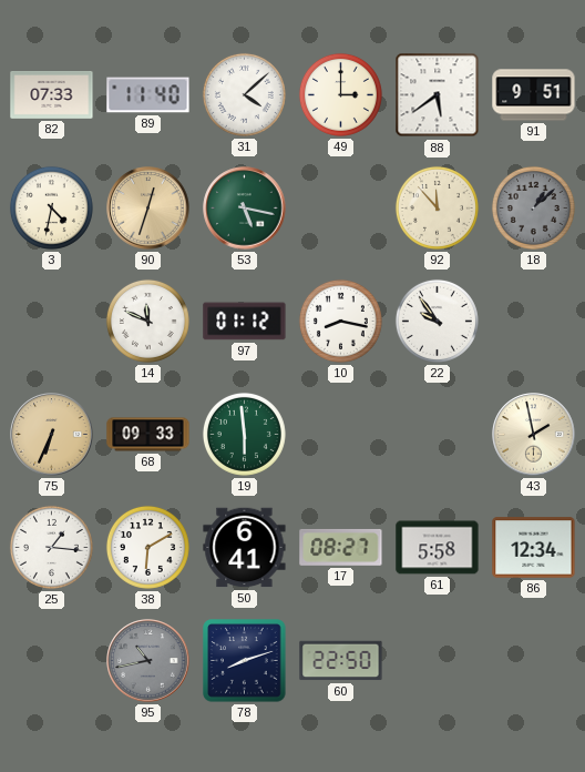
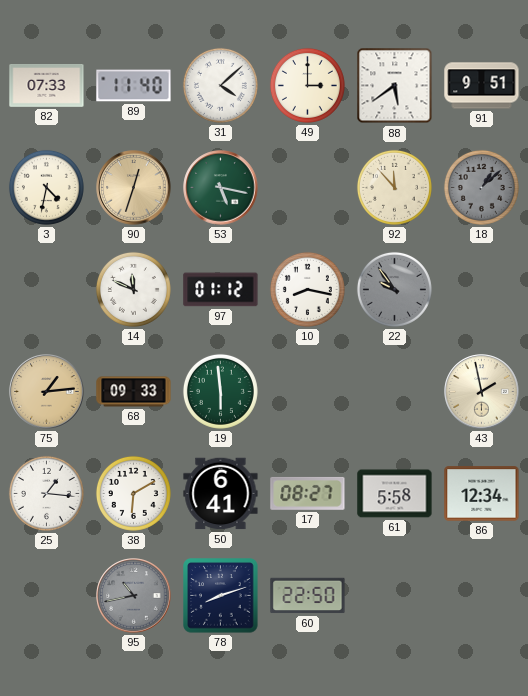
22 dial: white -> grey
75: 6:34 -> 1:14
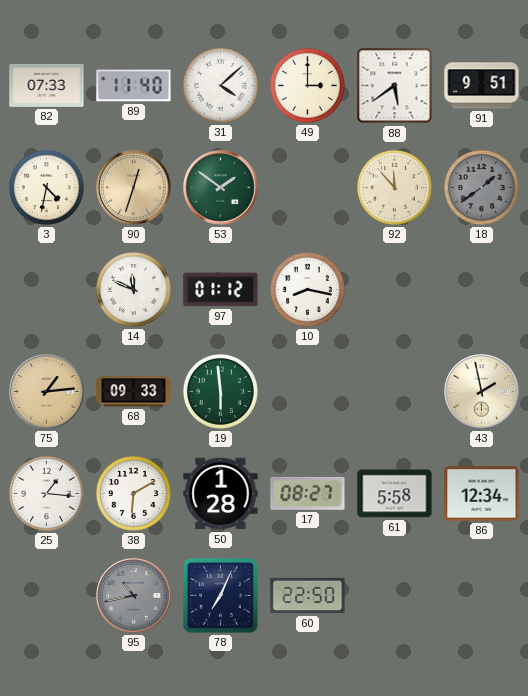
53: 5:17 -> 1:51
18: 1:08 -> 1:39
22: 9:54 -> none
50: 6:41 -> 1:28
78: 8:12 -> 7:04
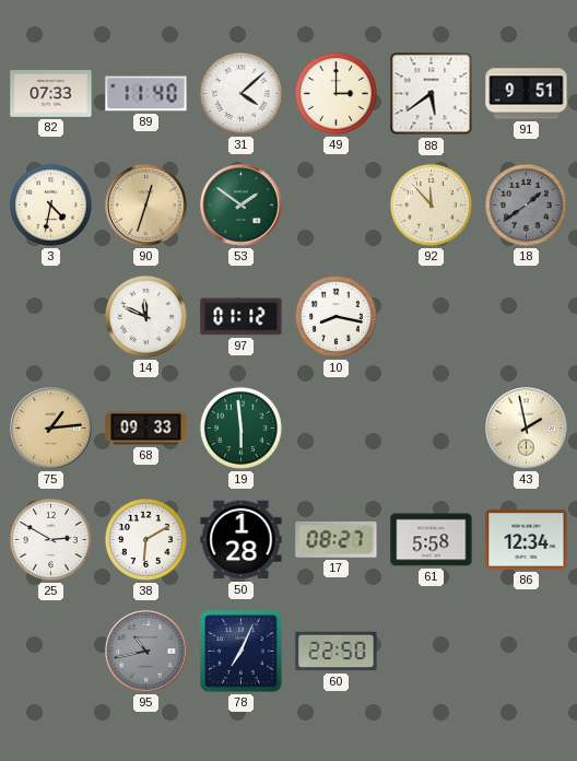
25: 1:16 -> 2:50
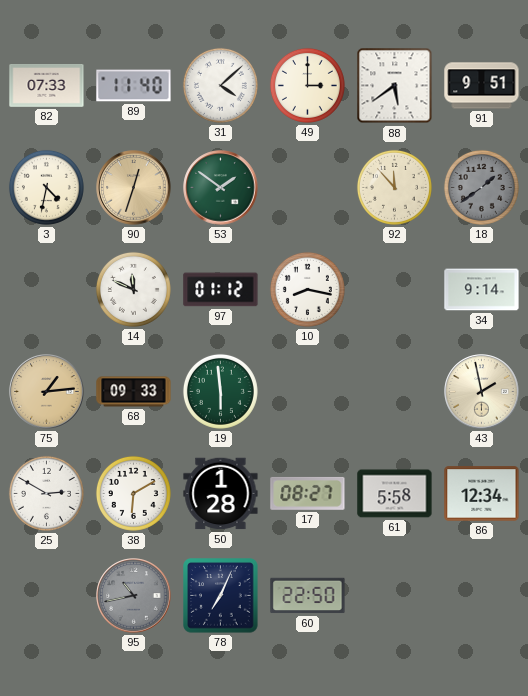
34: none -> 9:14
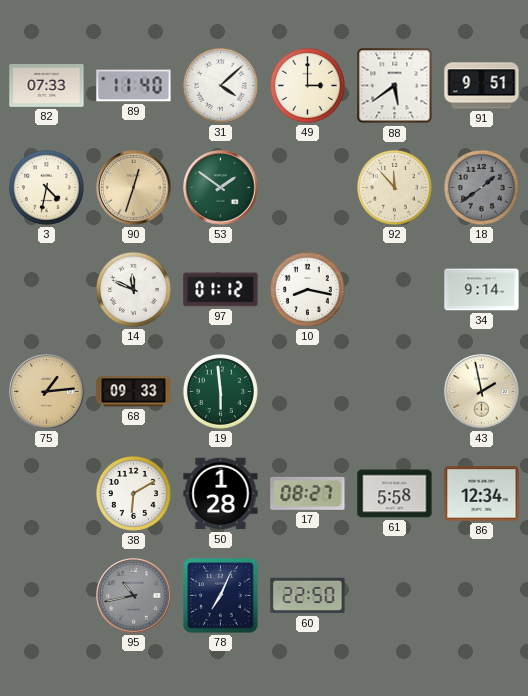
25: 2:50 -> none
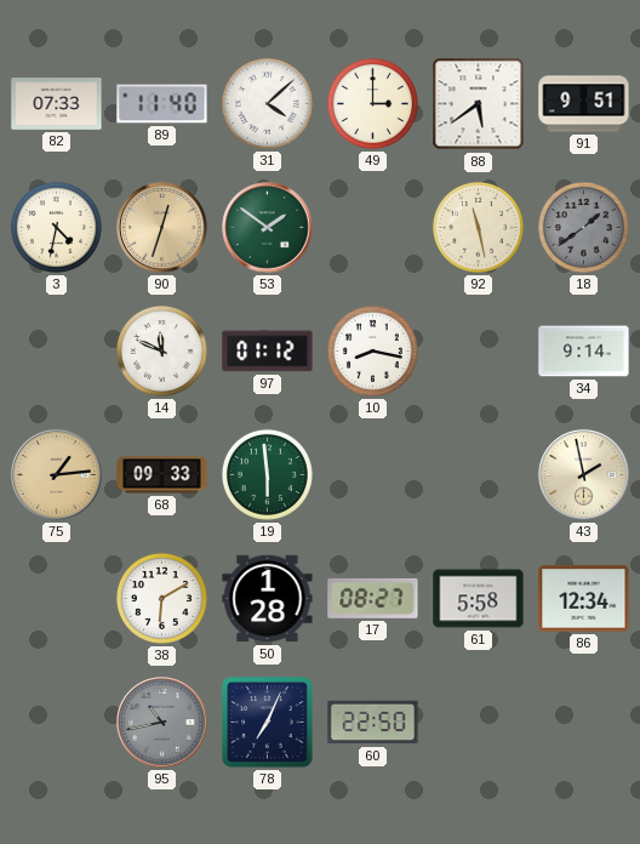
92: 11:53 -> 11:28
